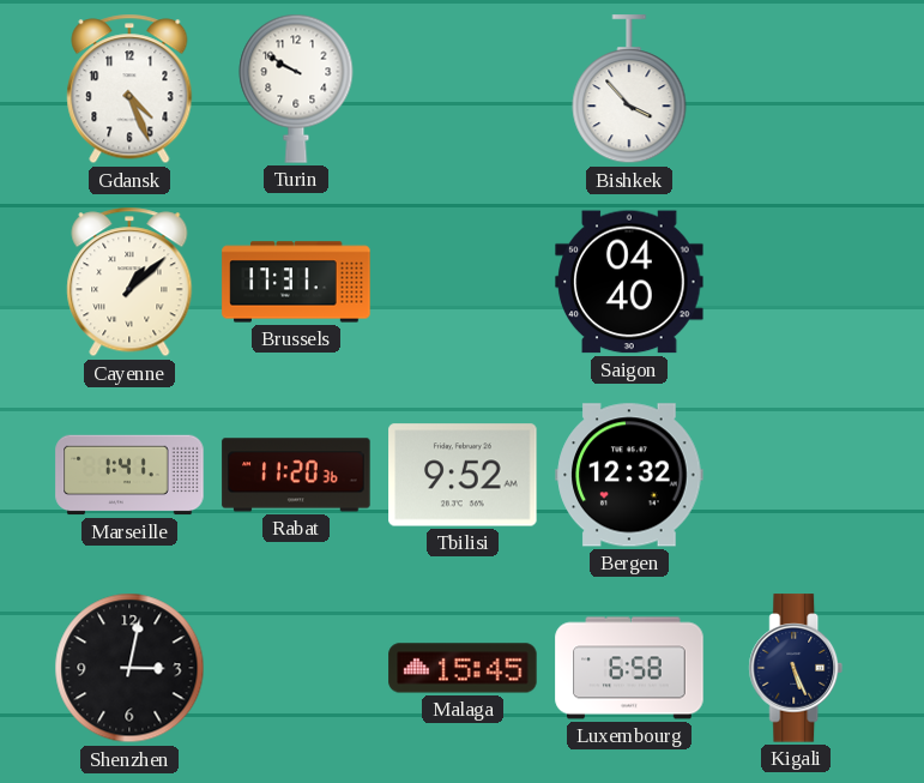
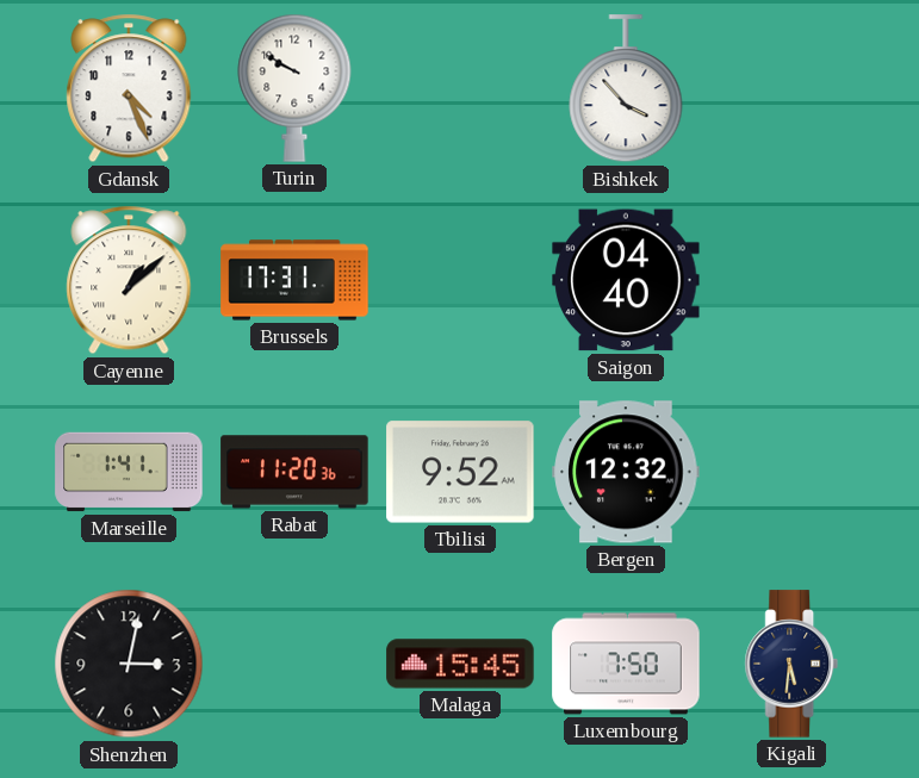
Luxembourg: 6:58 -> 7:50
Kigali: 5:26 -> 5:31
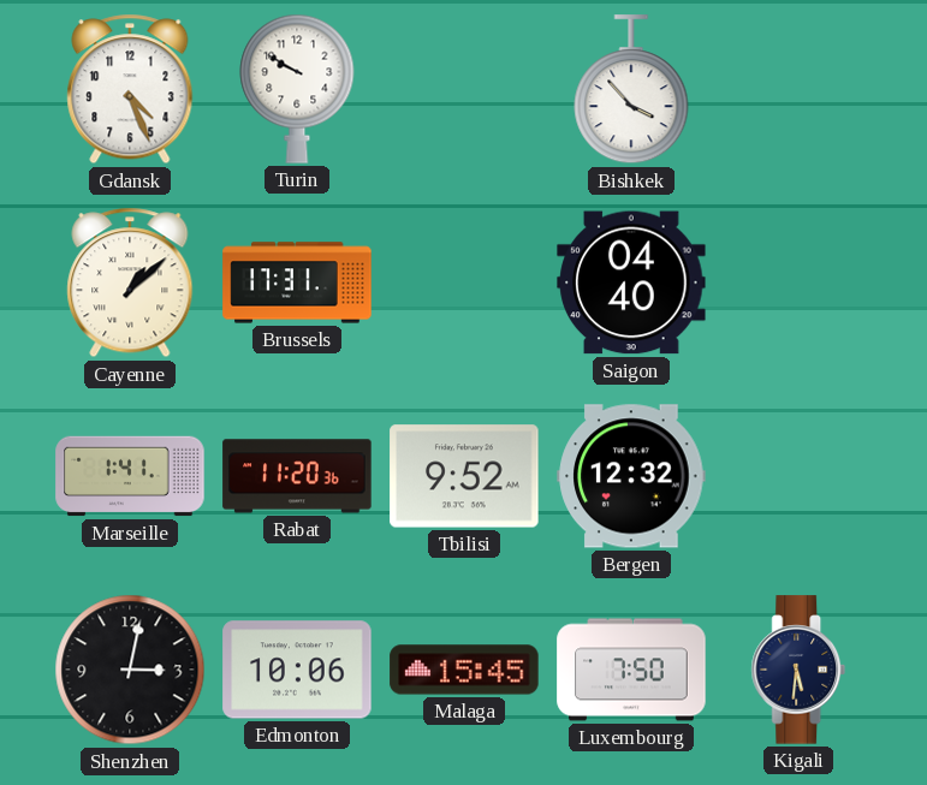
Edmonton: none -> 10:06
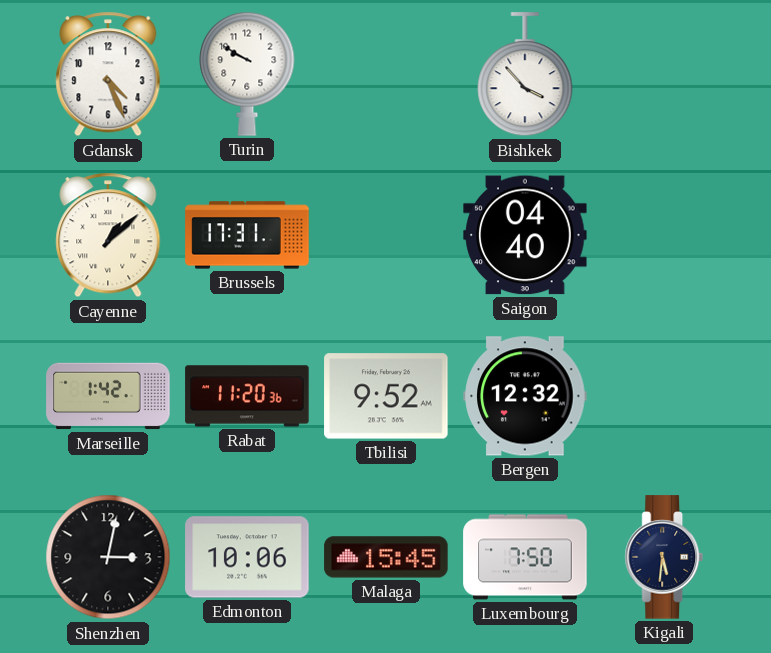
Marseille: 1:41 -> 1:42
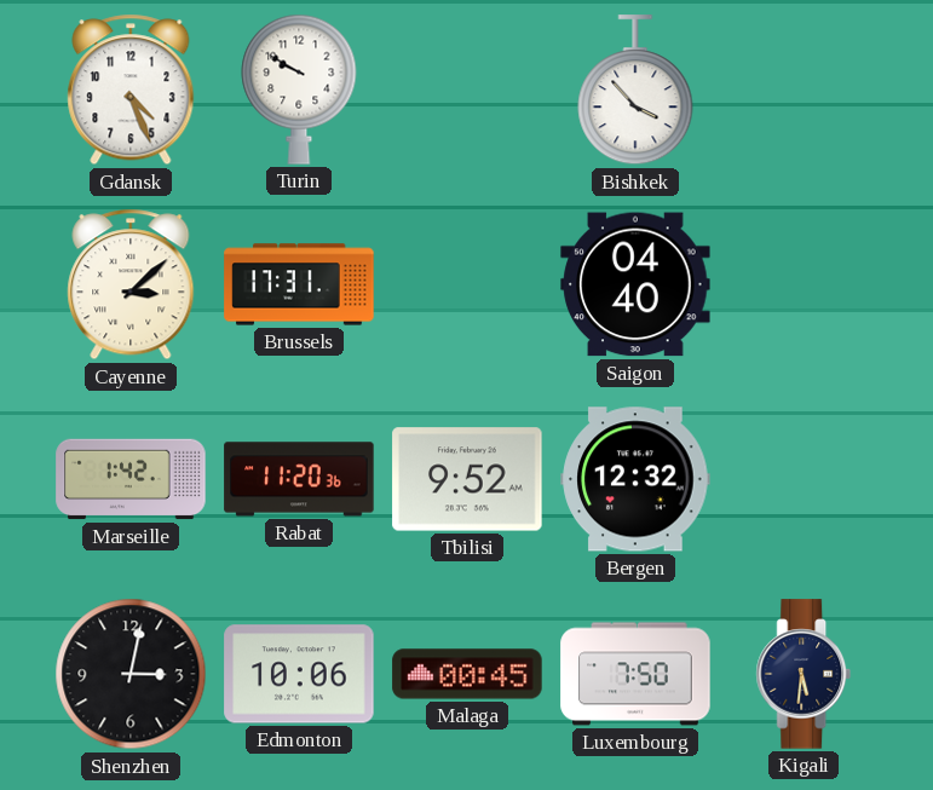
Cayenne: 1:08 -> 3:08
Malaga: 15:45 -> 00:45
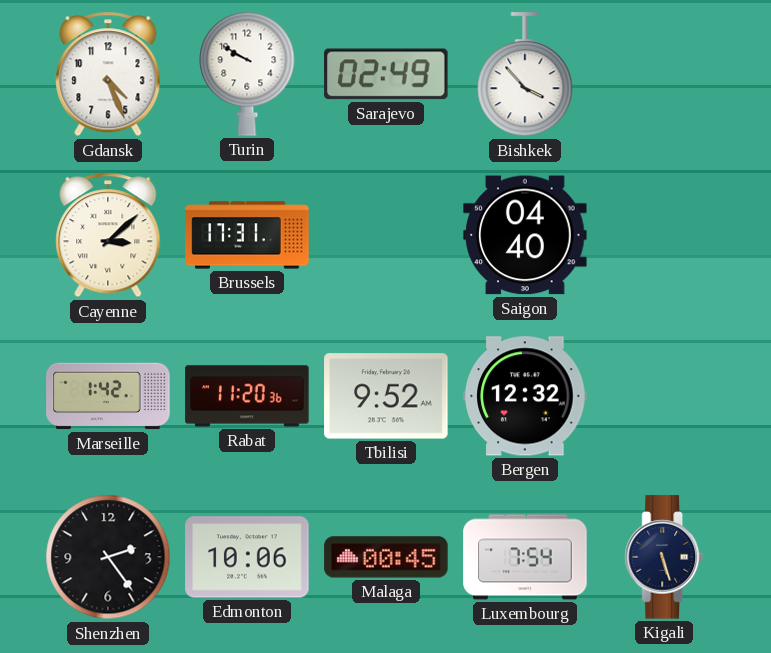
Sarajevo: none -> 02:49
Shenzhen: 3:02 -> 2:24
Luxembourg: 7:50 -> 7:54
Kigali: 5:31 -> 5:27
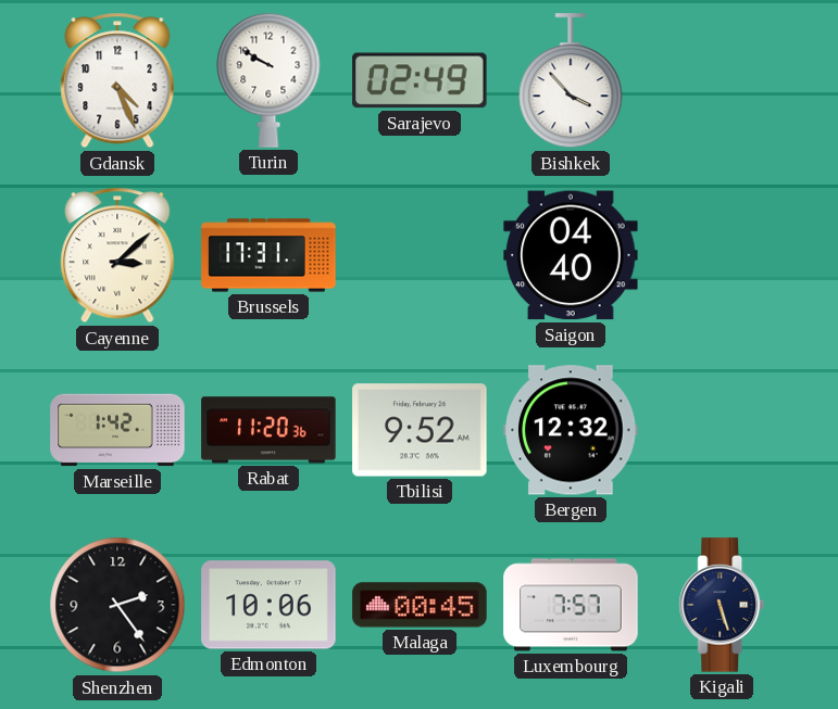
Luxembourg: 7:54 -> 7:57
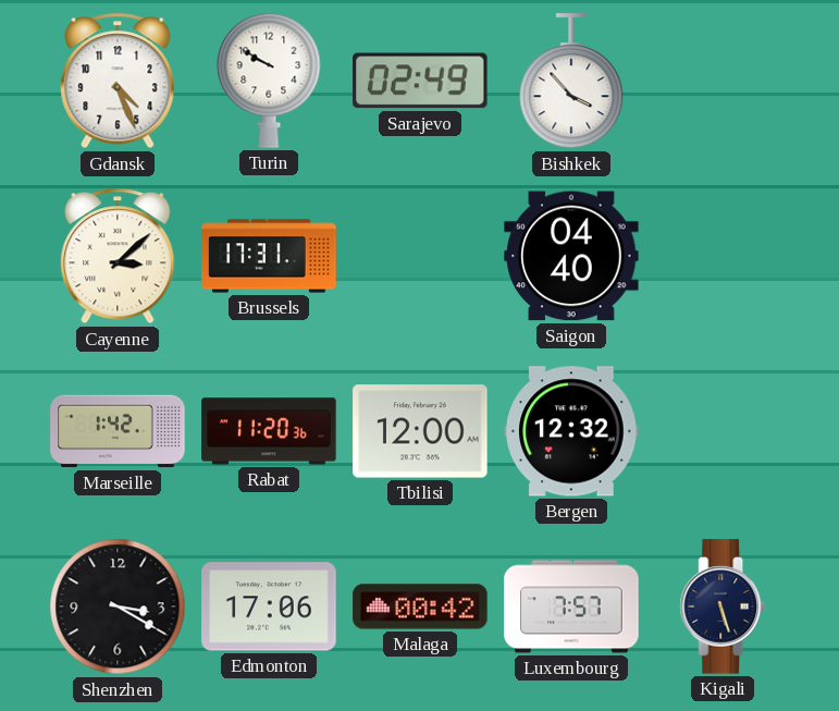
Tbilisi: 9:52 -> 12:00
Shenzhen: 2:24 -> 3:20
Edmonton: 10:06 -> 17:06
Malaga: 00:45 -> 00:42
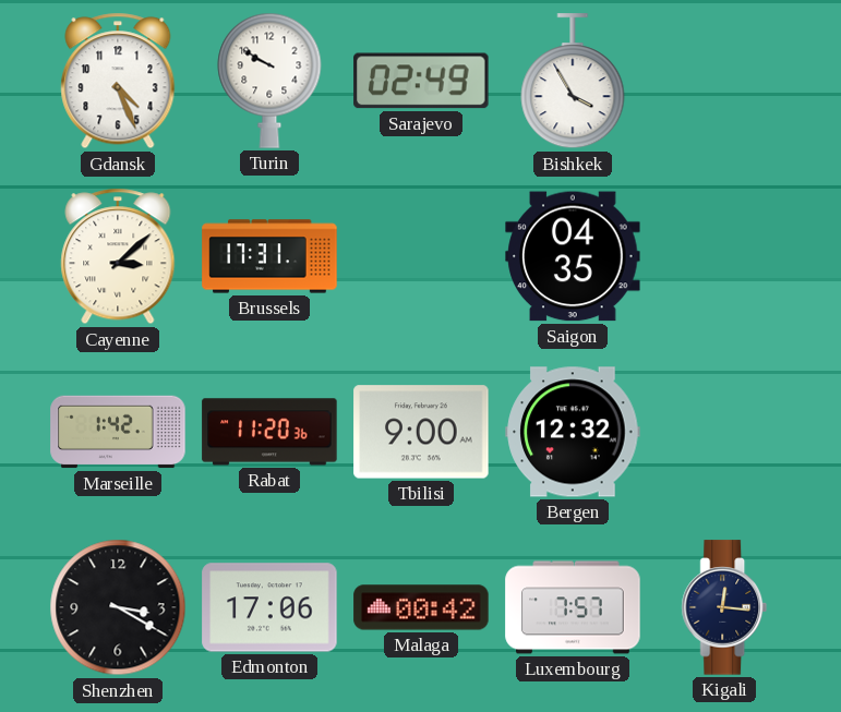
Bishkek: 3:53 -> 3:55
Saigon: 04:40 -> 04:35
Tbilisi: 12:00 -> 9:00
Kigali: 5:27 -> 12:16
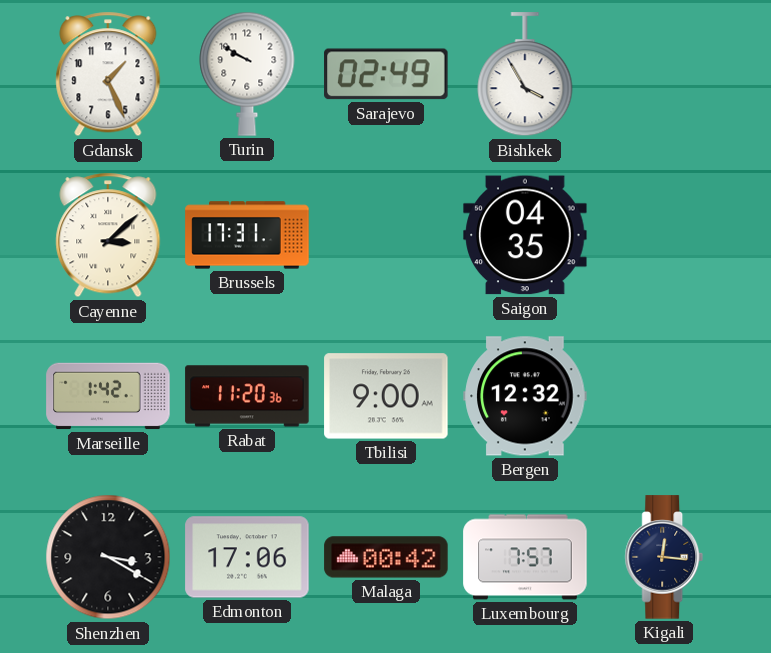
Gdansk: 4:26 -> 1:26
